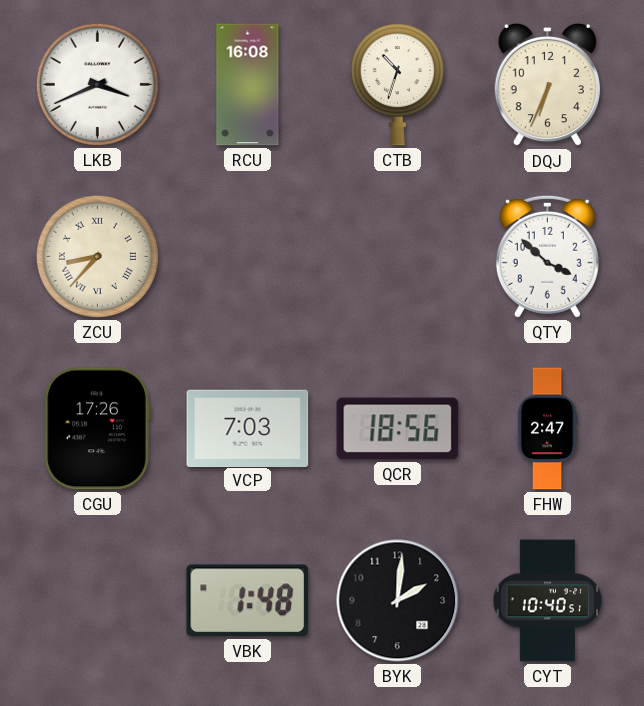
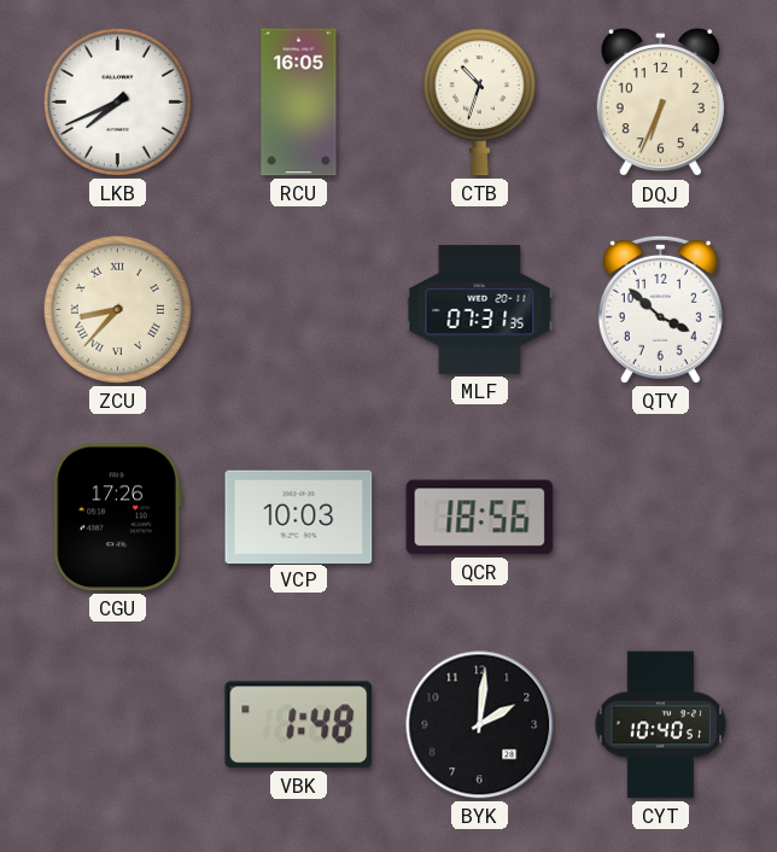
LKB: 3:41 -> 7:41
RCU: 16:08 -> 16:05
MLF: none -> 07:31
VCP: 7:03 -> 10:03
FHW: 2:47 -> none
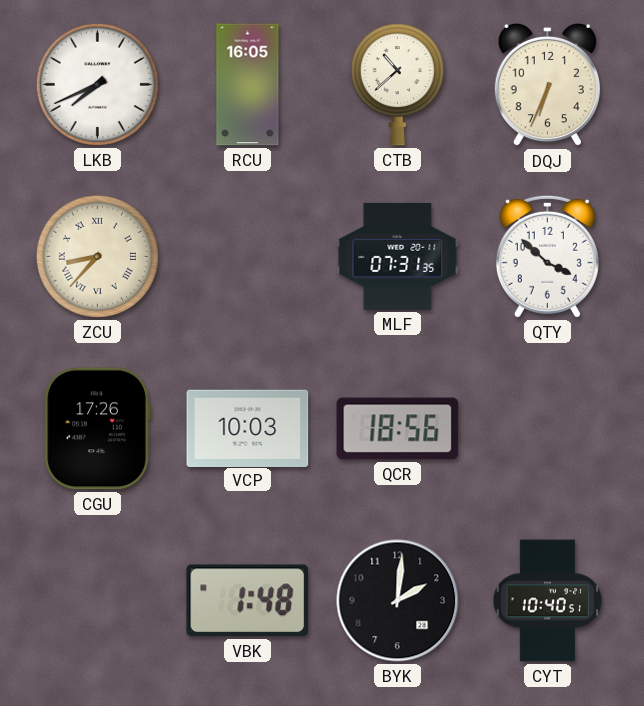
CTB: 10:33 -> 10:38
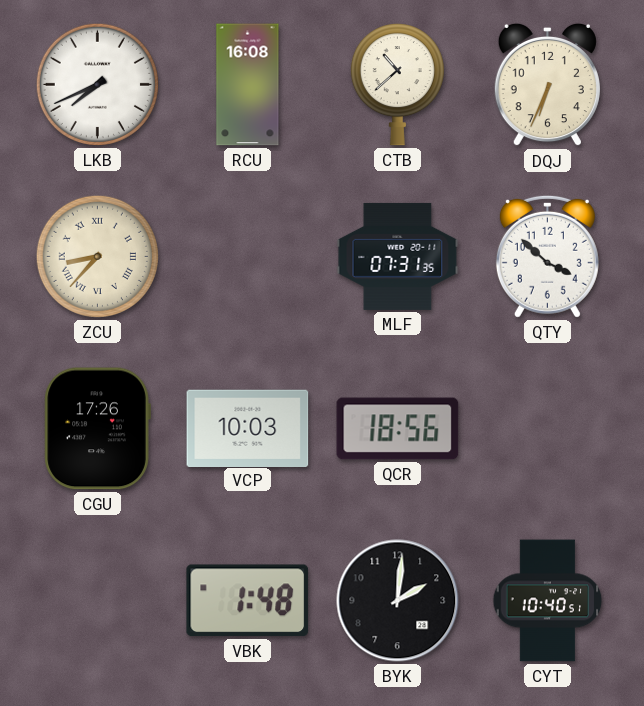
RCU: 16:05 -> 16:08
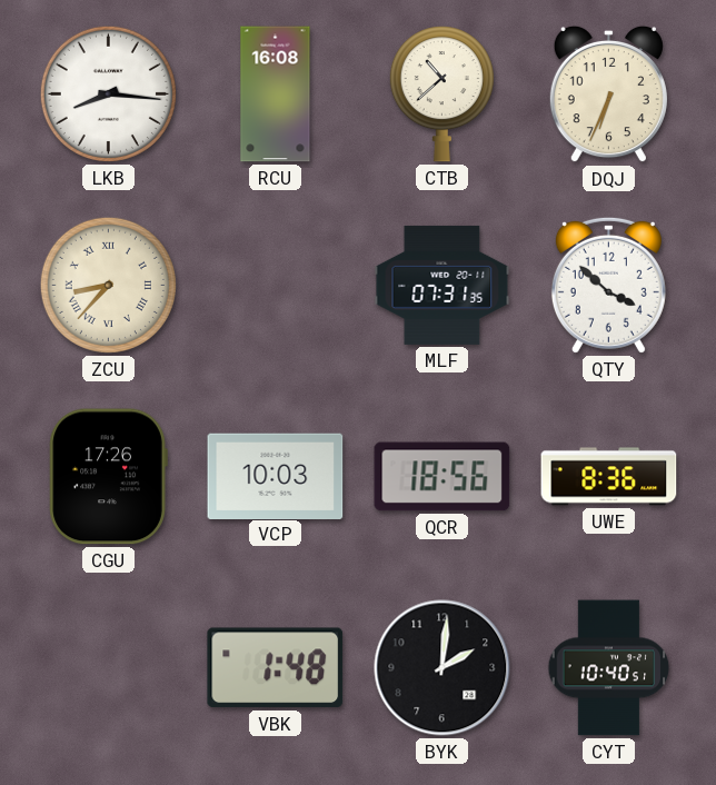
LKB: 7:41 -> 8:16
UWE: none -> 8:36
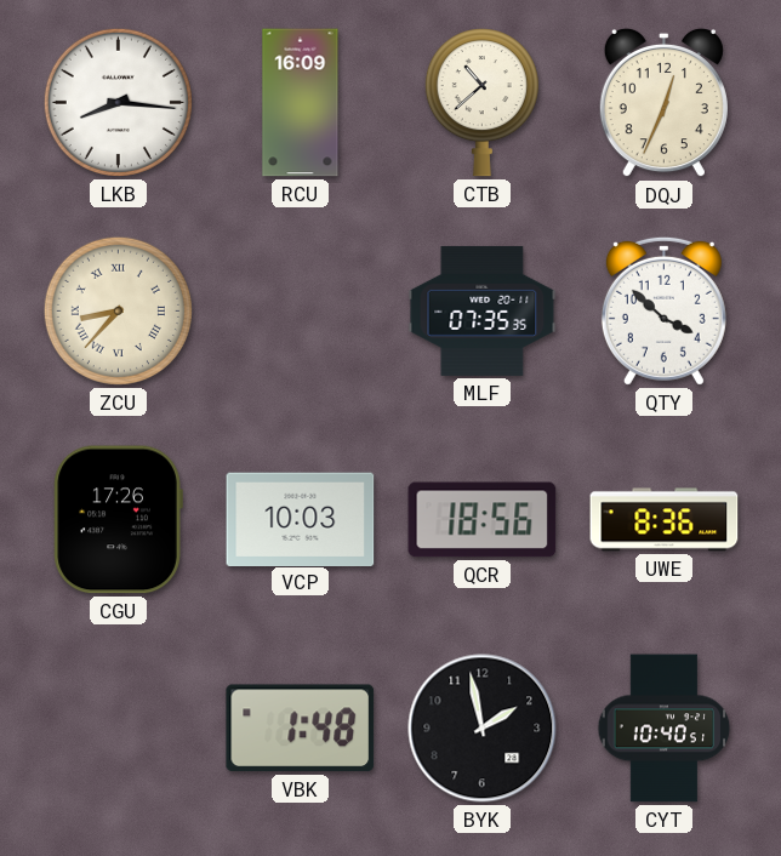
RCU: 16:08 -> 16:09
DQJ: 6:34 -> 12:34
MLF: 07:31 -> 07:35
BYK: 2:01 -> 1:58
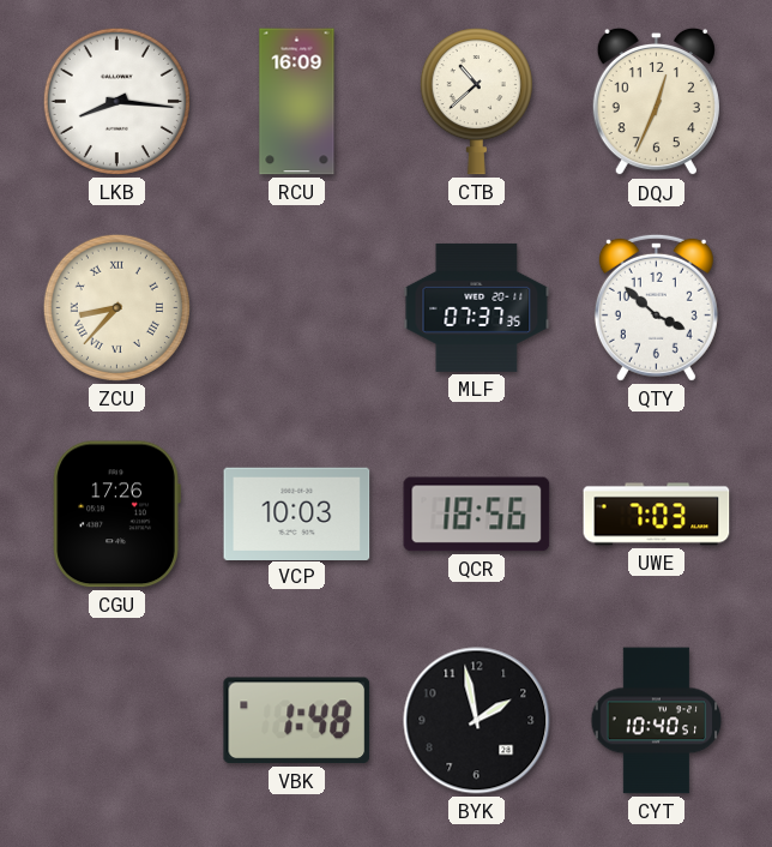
MLF: 07:35 -> 07:37
UWE: 8:36 -> 7:03
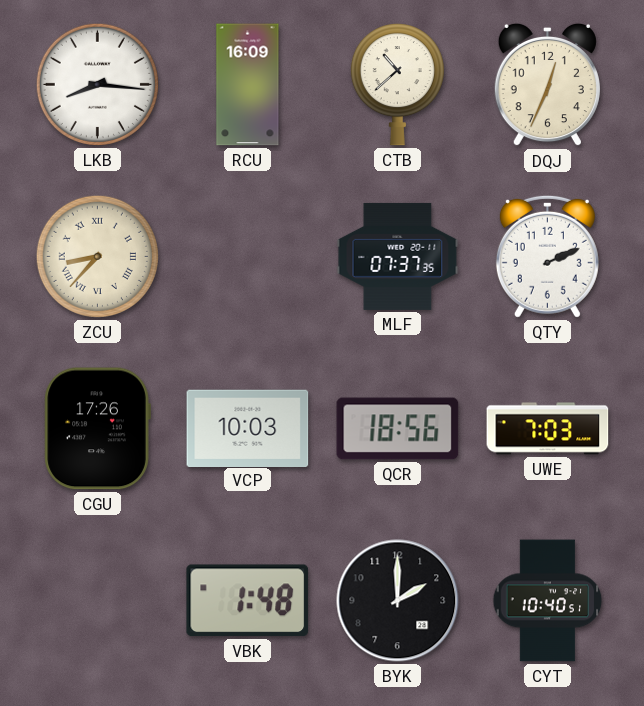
QTY: 3:52 -> 2:11
BYK: 1:58 -> 2:00
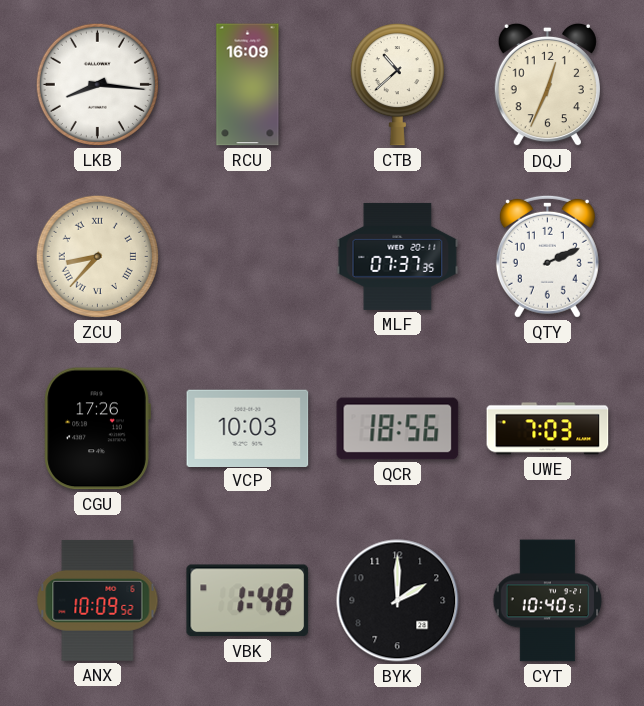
ANX: none -> 10:09
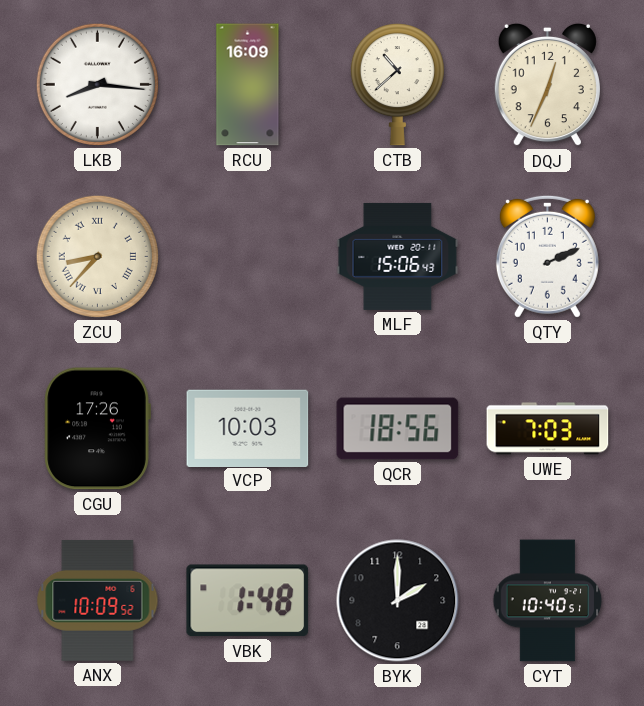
MLF: 07:37 -> 15:06
